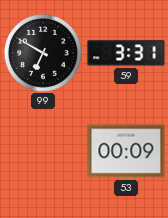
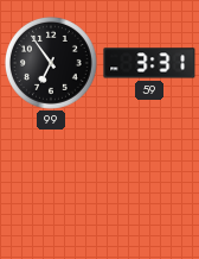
99: 6:50 -> 6:54
53: 00:09 -> none
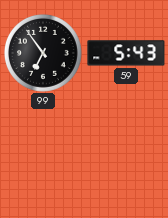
59: 3:31 -> 5:43
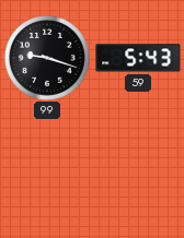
99: 6:54 -> 9:18
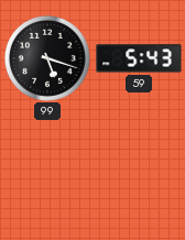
99: 9:18 -> 5:18
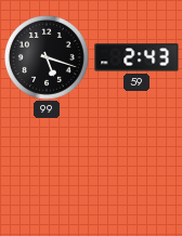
59: 5:43 -> 2:43
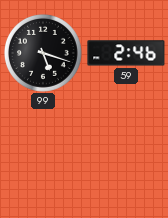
59: 2:43 -> 2:46
